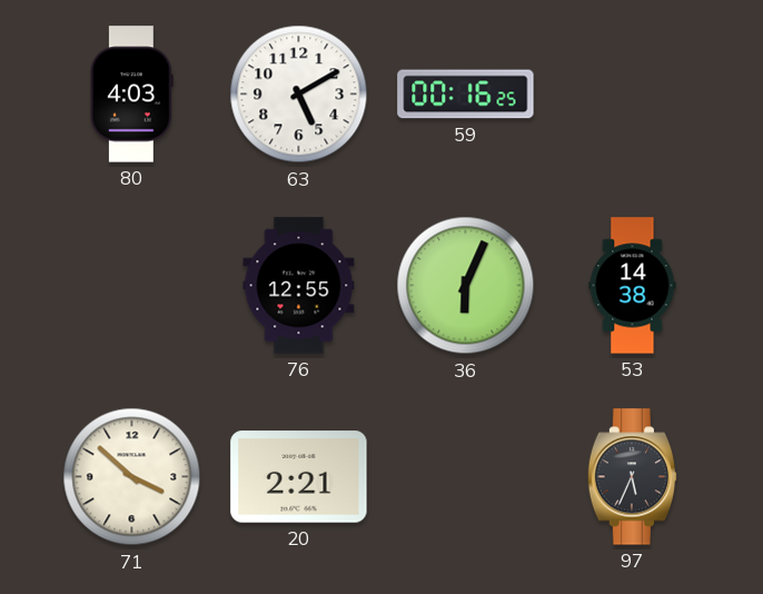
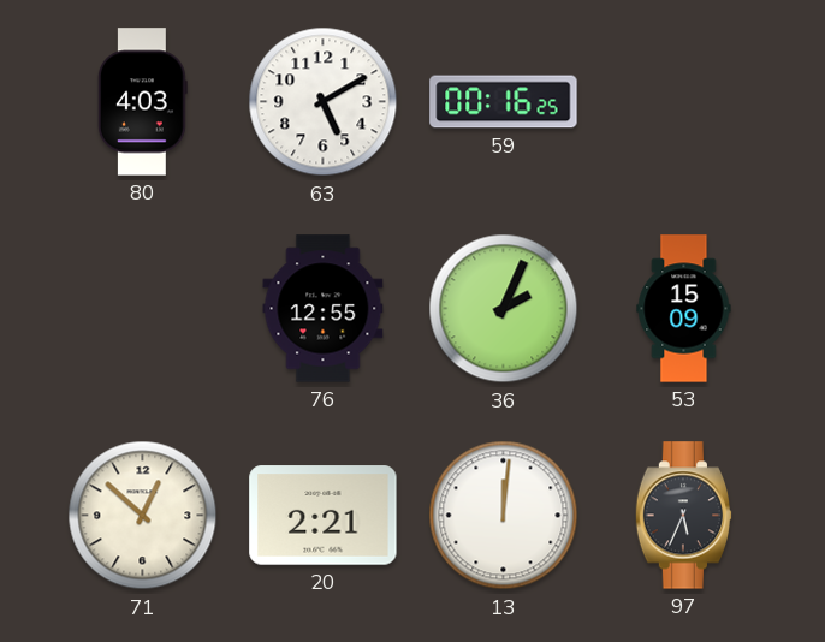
36: 6:04 -> 2:04
53: 14:38 -> 15:09
71: 3:52 -> 12:52
13: none -> 12:01
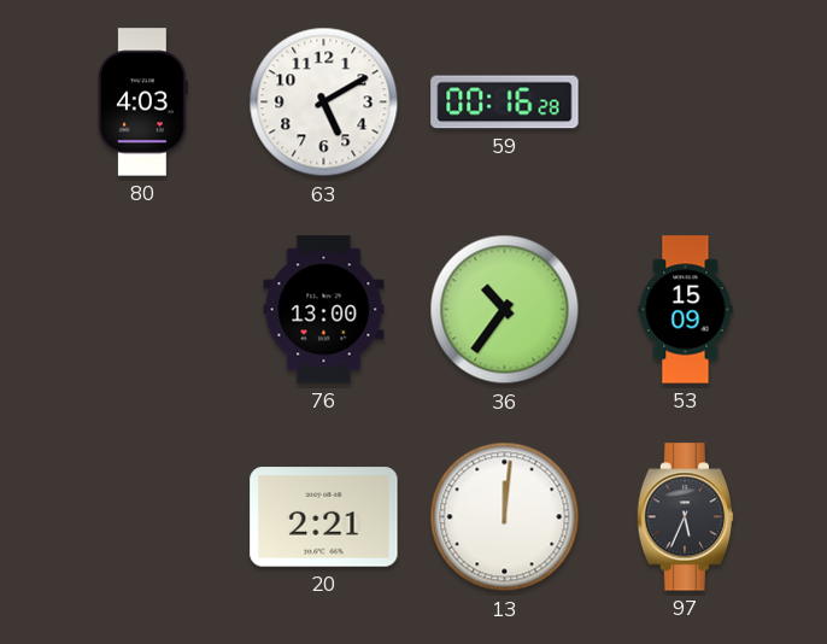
59: 00:16:25 -> 00:16:28
76: 12:55 -> 13:00
36: 2:04 -> 10:36
71: 12:52 -> none
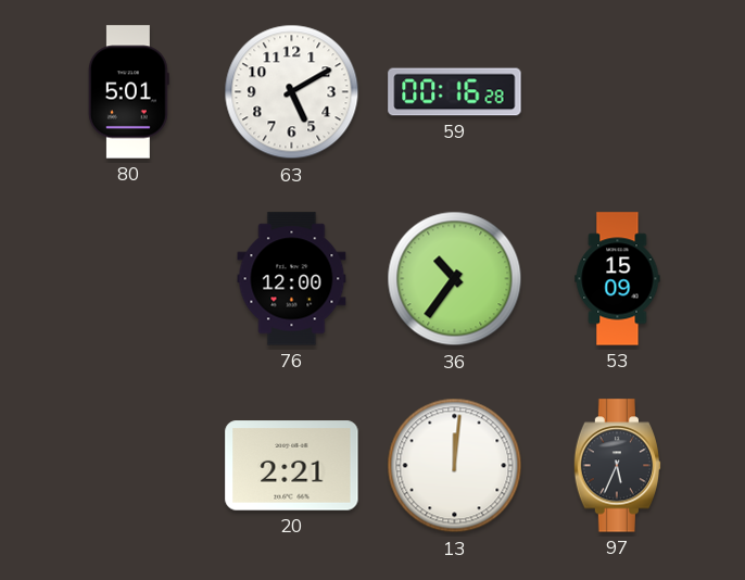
80: 4:03 -> 5:01
76: 13:00 -> 12:00
